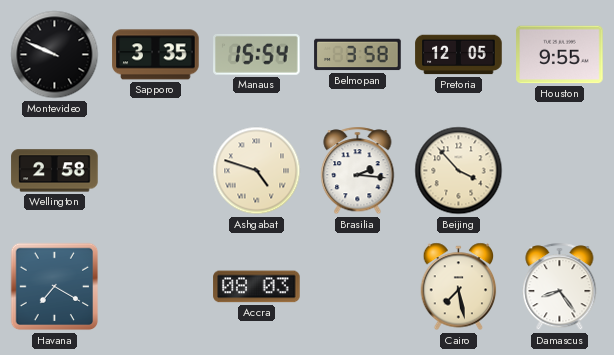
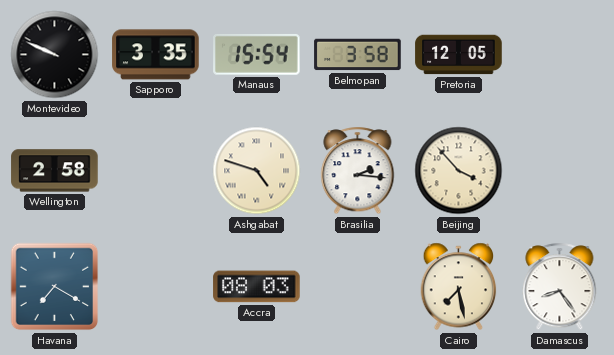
Houston: 9:55 -> none
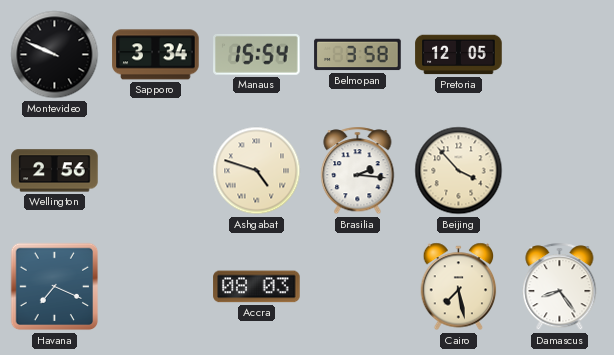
Sapporo: 3:35 -> 3:34
Wellington: 2:58 -> 2:56
Havana: 7:20 -> 7:19
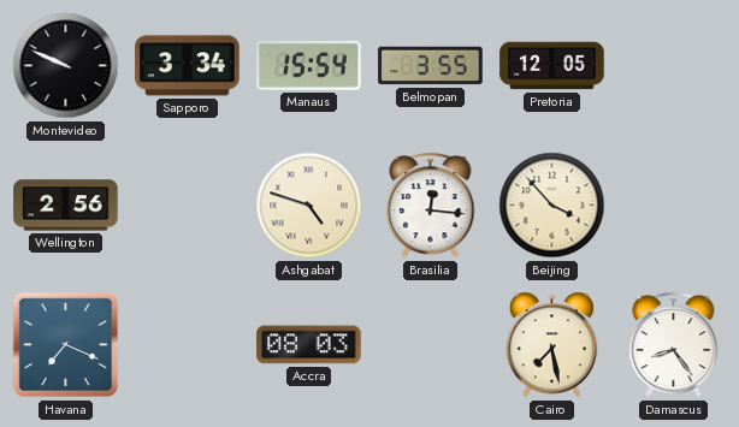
Belmopan: 3:58 -> 3:55
Brasilia: 2:16 -> 12:16
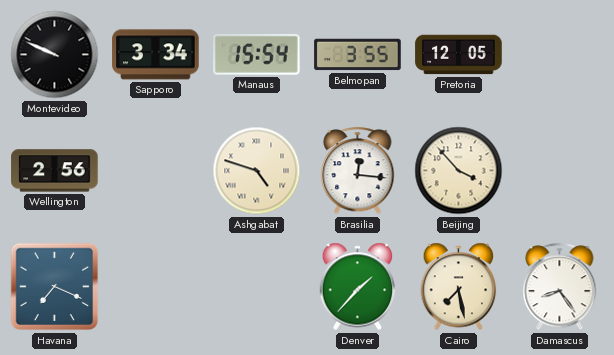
Accra: 08:03 -> none
Denver: none -> 1:37
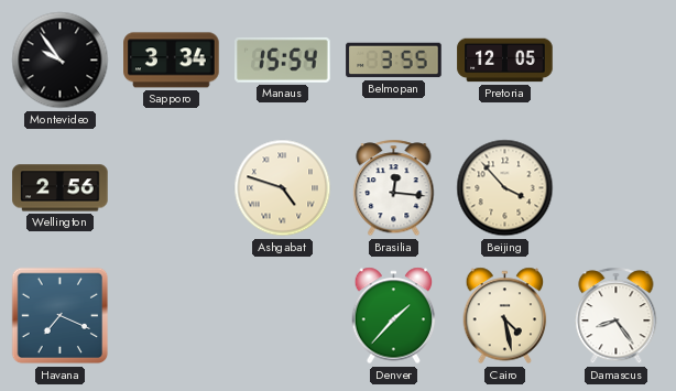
Montevideo: 9:49 -> 9:54
Cairo: 7:28 -> 4:28
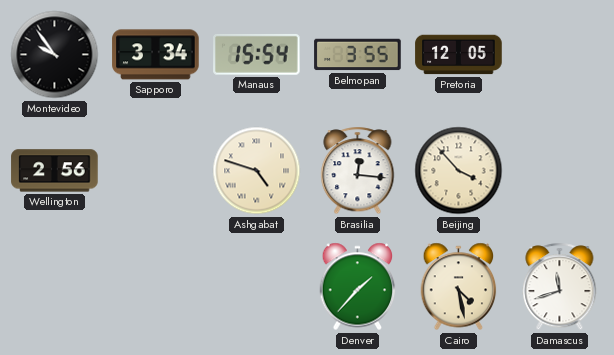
Havana: 7:19 -> none
Damascus: 8:24 -> 11:42
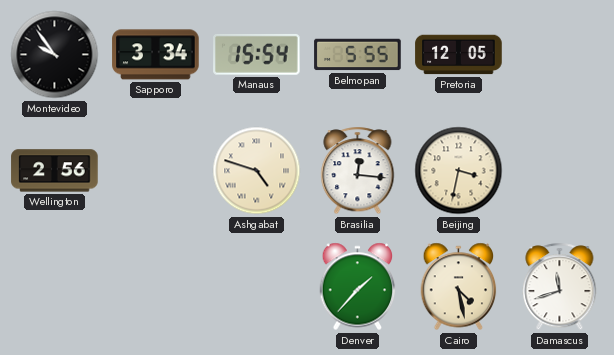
Belmopan: 3:55 -> 5:55
Beijing: 3:53 -> 3:32
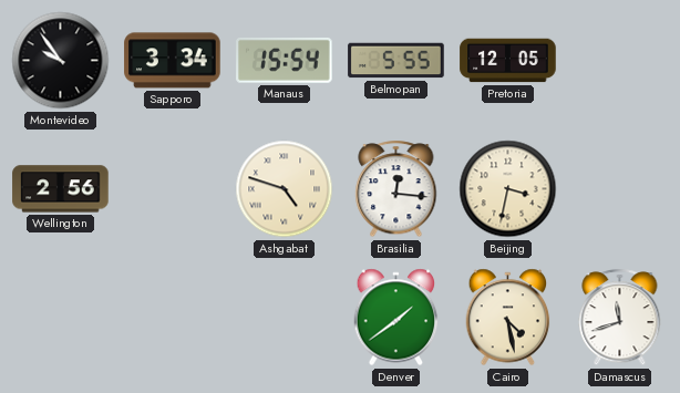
Denver: 1:37 -> 1:39
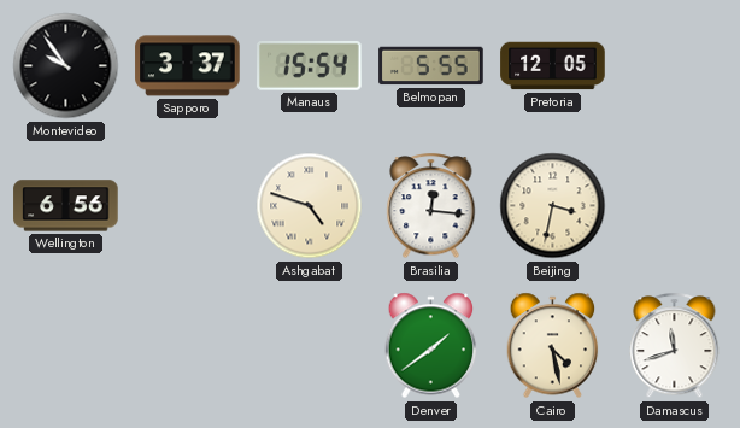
Sapporo: 3:34 -> 3:37
Wellington: 2:56 -> 6:56
